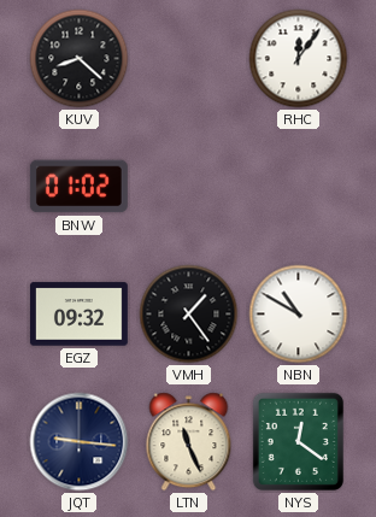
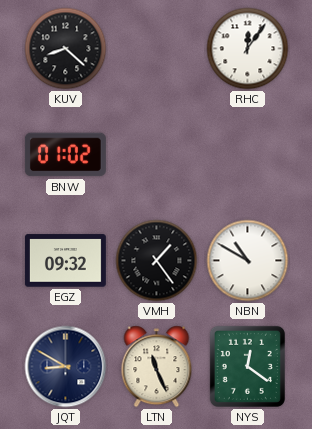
JQT: 9:16 -> 8:50
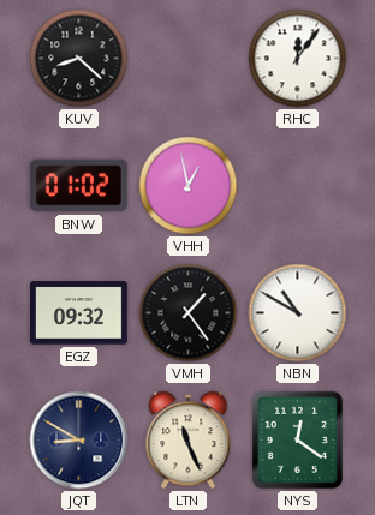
VHH: none -> 12:58
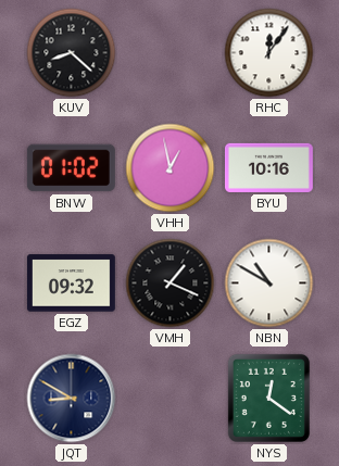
BYU: none -> 10:16
VMH: 1:24 -> 1:19
LTN: 11:26 -> none
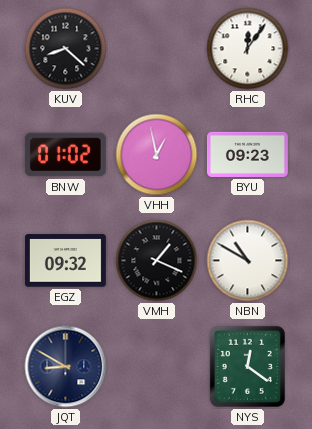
BYU: 10:16 -> 09:23
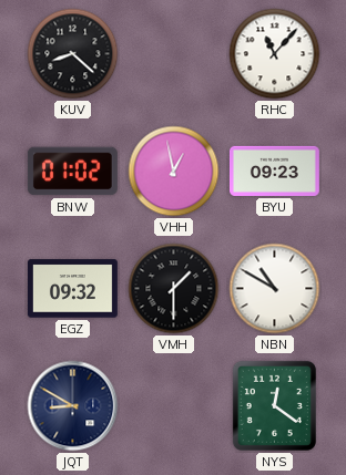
RHC: 12:06 -> 11:07
VMH: 1:19 -> 1:30
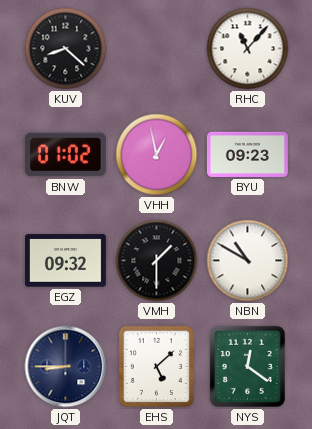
JQT: 8:50 -> 8:45
EHS: none -> 5:08
